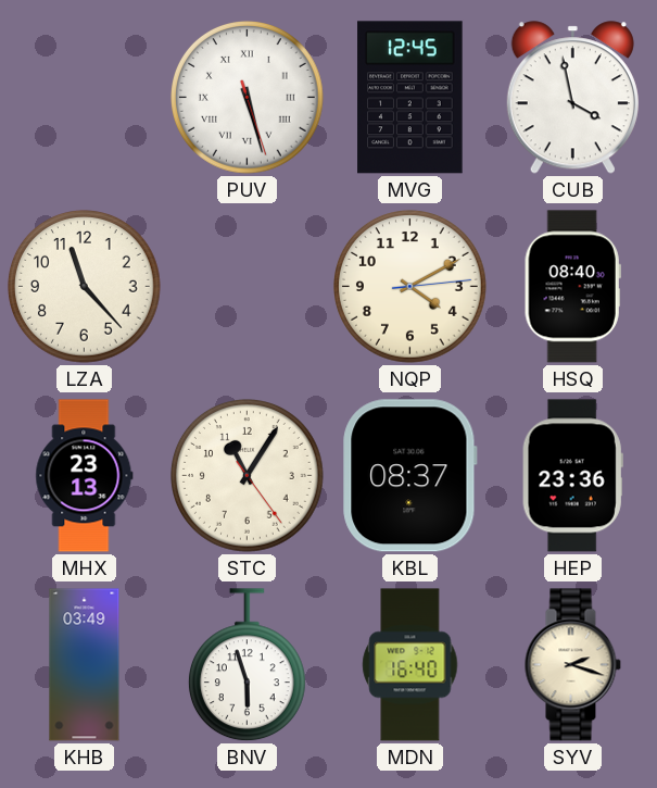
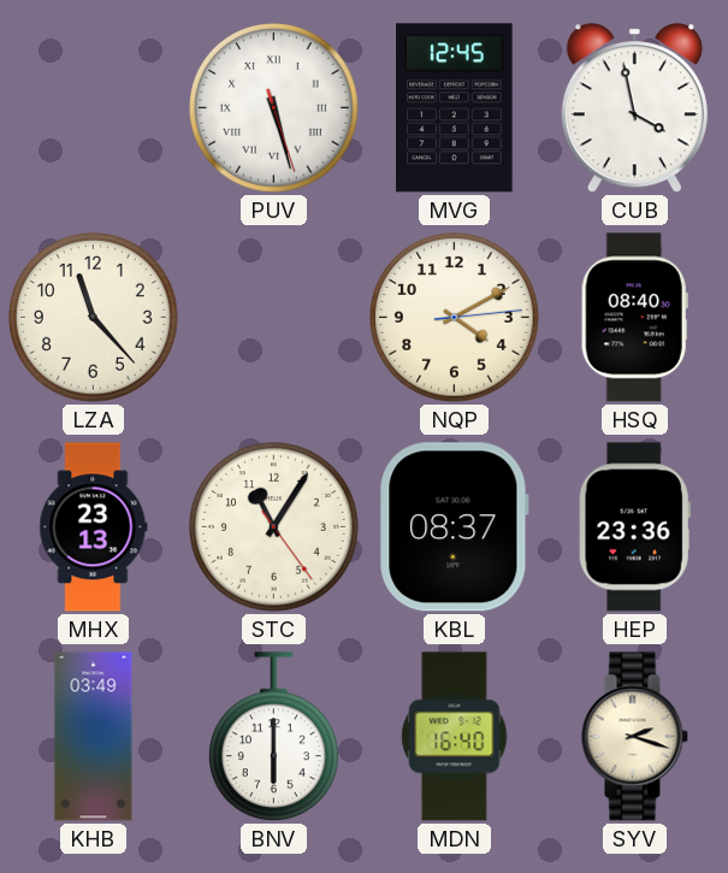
BNV: 5:57 -> 6:00
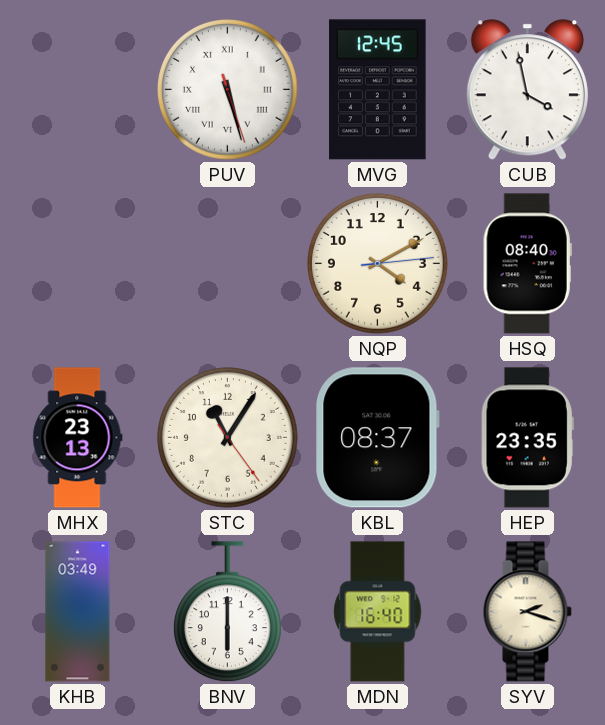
LZA: 11:23 -> none
HEP: 23:36 -> 23:35
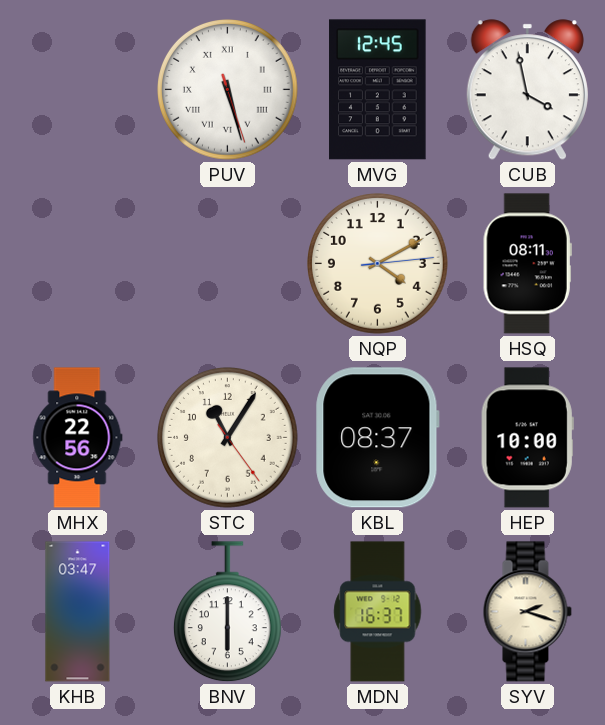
HSQ: 08:40 -> 08:11
MHX: 23:13 -> 22:56
HEP: 23:35 -> 10:00
KHB: 03:49 -> 03:47
MDN: 16:40 -> 16:37
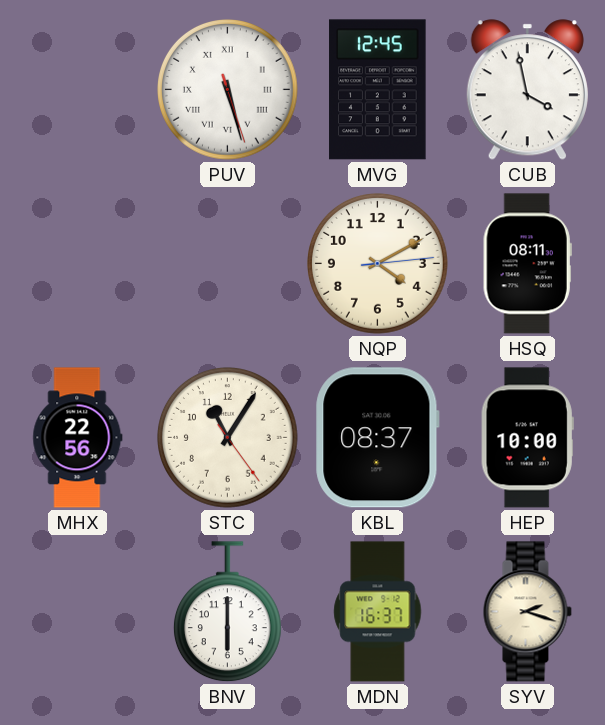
KHB: 03:47 -> none
